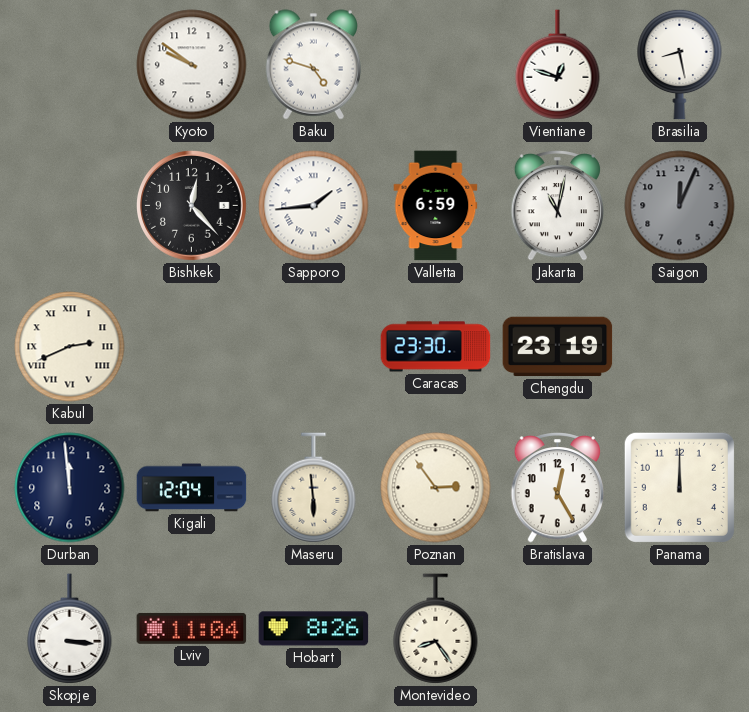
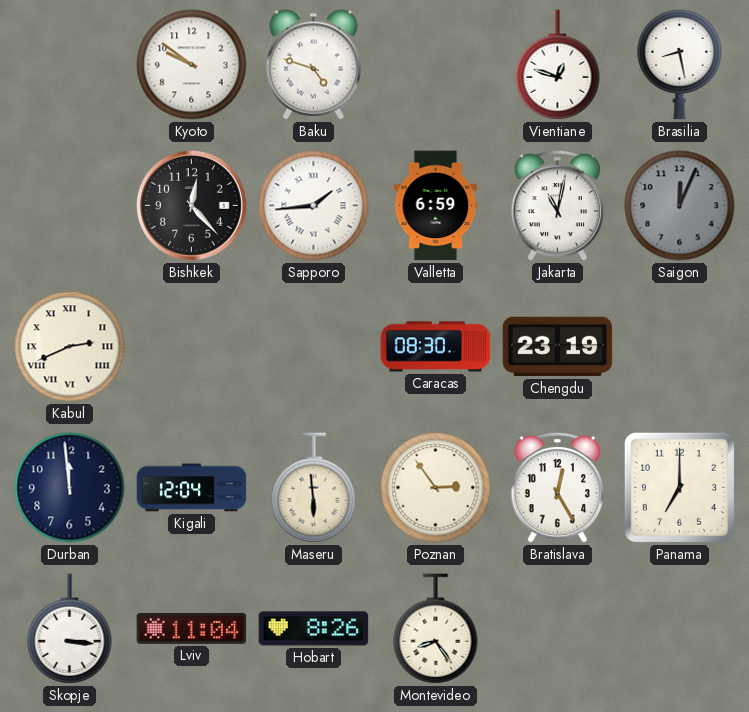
Caracas: 23:30 -> 08:30
Panama: 12:00 -> 7:00
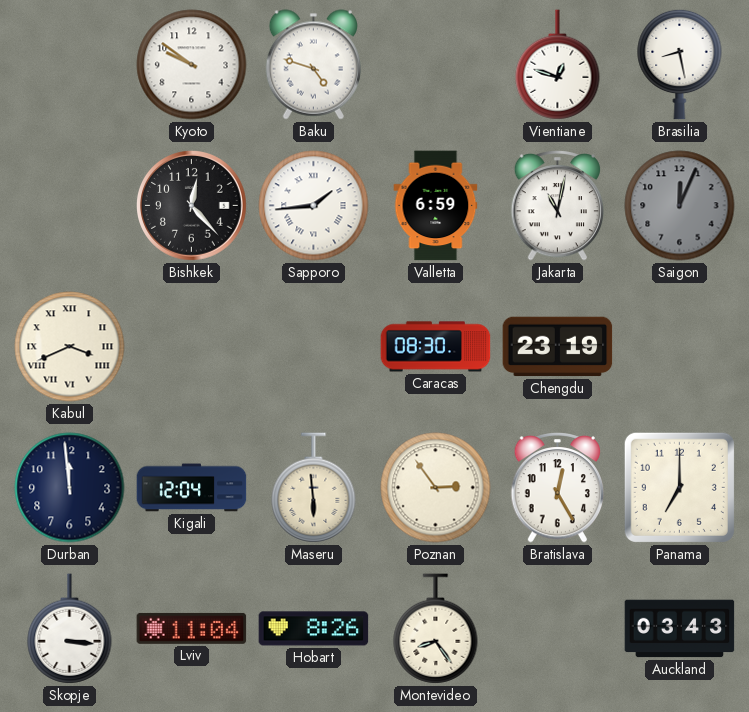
Kabul: 2:41 -> 3:41
Auckland: none -> 03:43
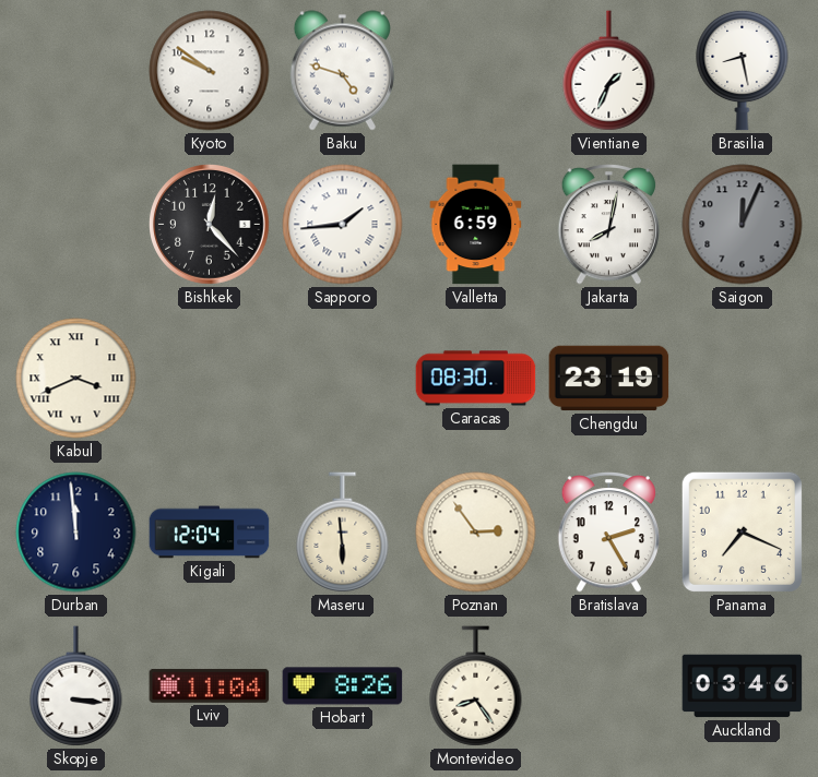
Vientiane: 12:48 -> 1:34
Jakarta: 11:02 -> 8:02
Bratislava: 12:25 -> 2:25
Panama: 7:00 -> 7:19
Auckland: 03:43 -> 03:46
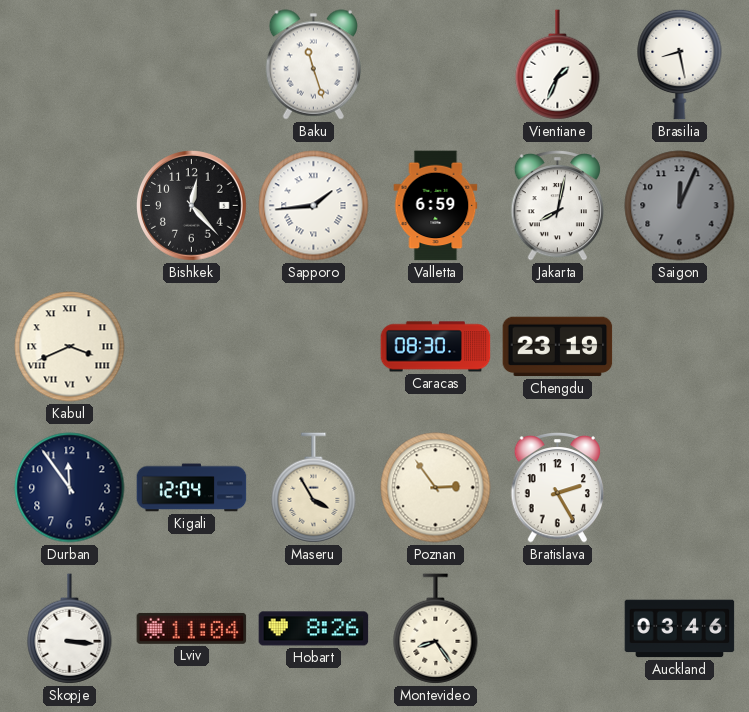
Kyoto: 9:51 -> none
Baku: 4:48 -> 11:27
Durban: 11:59 -> 11:54
Maseru: 5:59 -> 3:55
Panama: 7:19 -> none
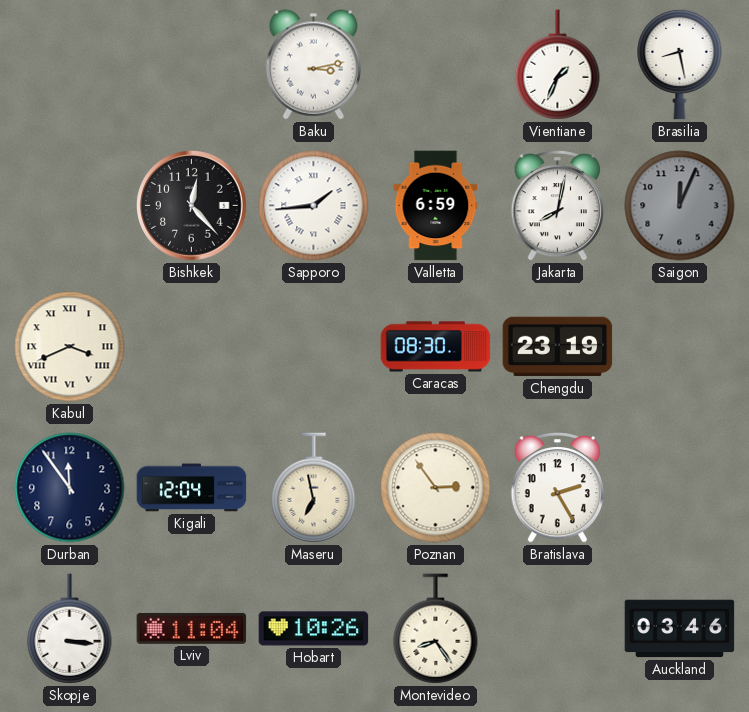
Baku: 11:27 -> 3:13
Maseru: 3:55 -> 6:58
Hobart: 8:26 -> 10:26
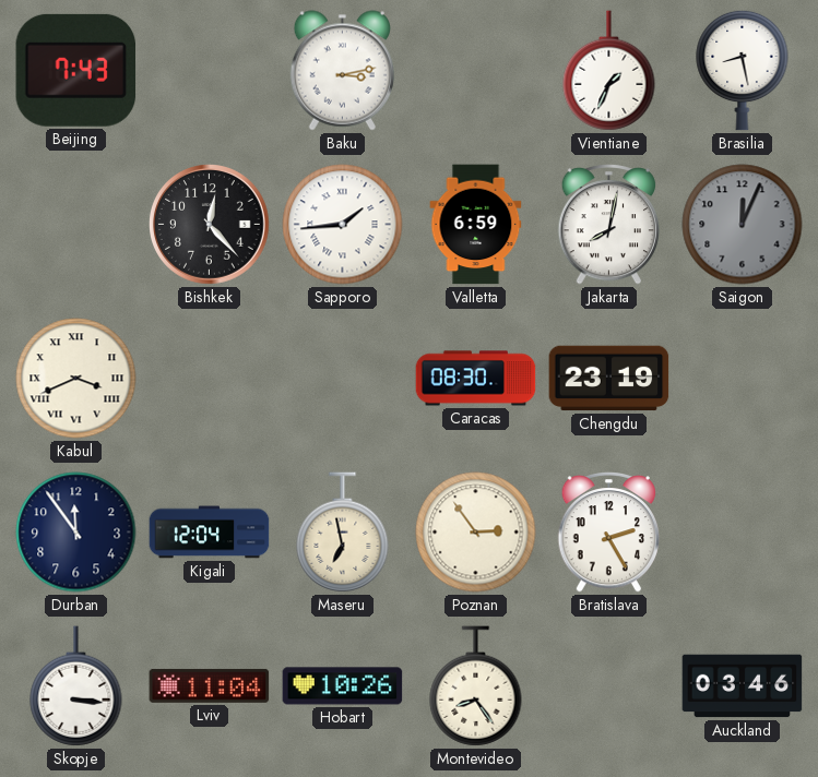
Beijing: none -> 7:43
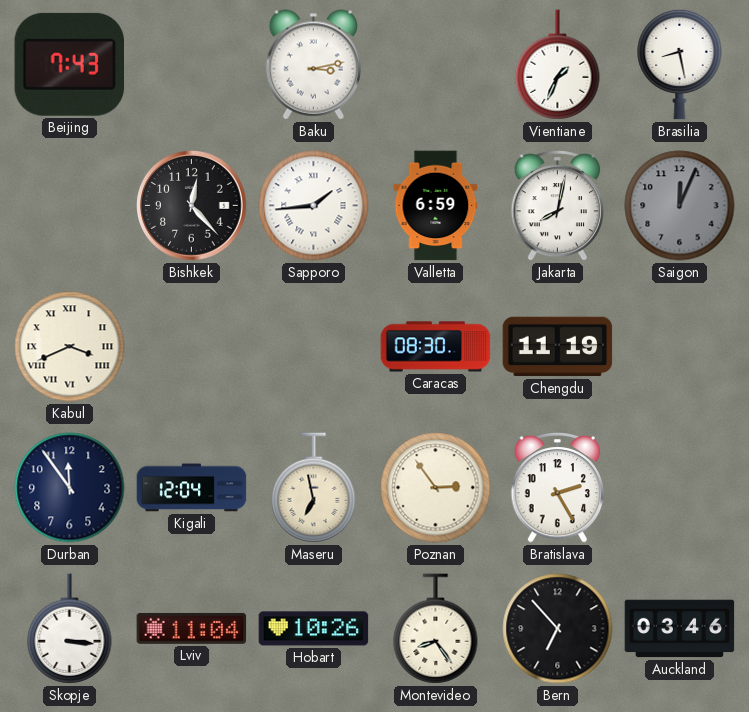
Chengdu: 23:19 -> 11:19
Bern: none -> 6:53
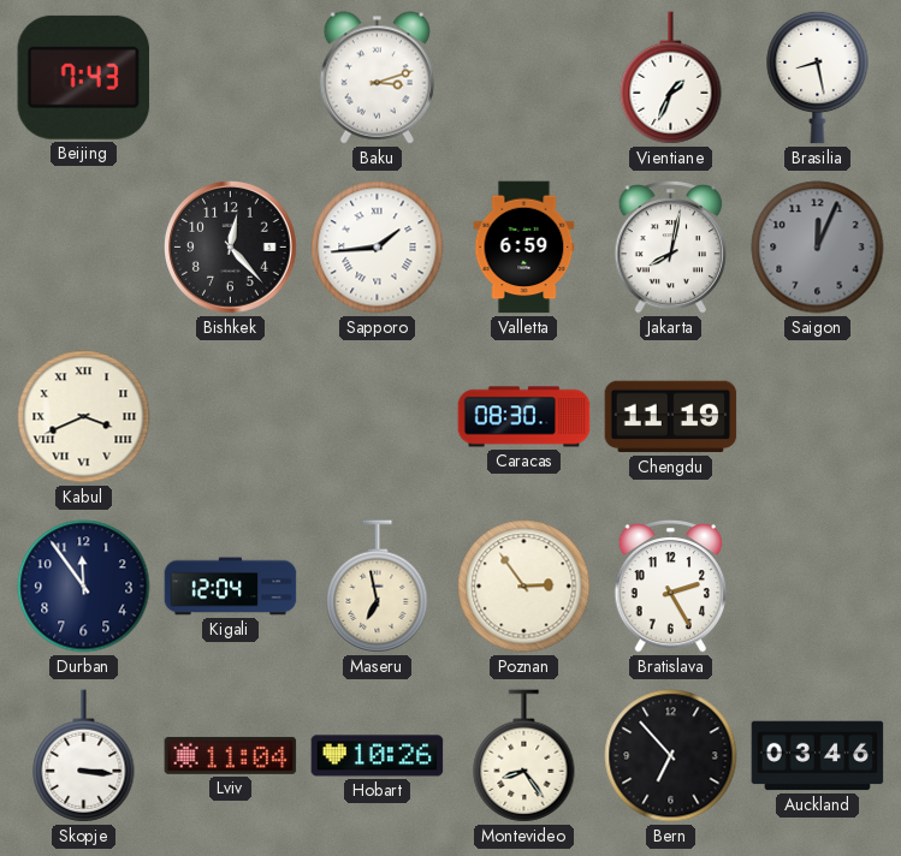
Baku: 3:13 -> 3:12
